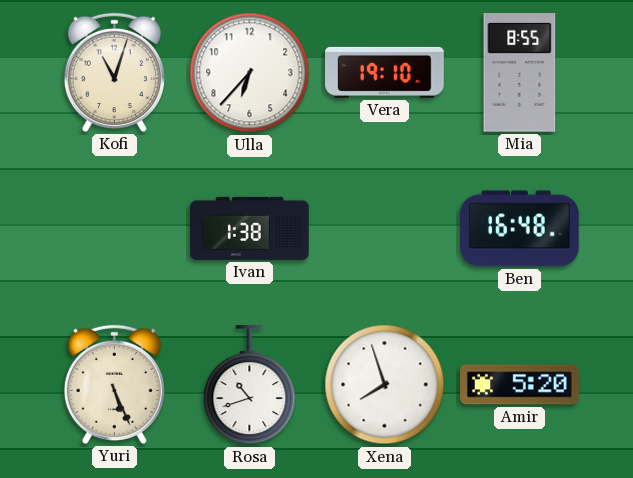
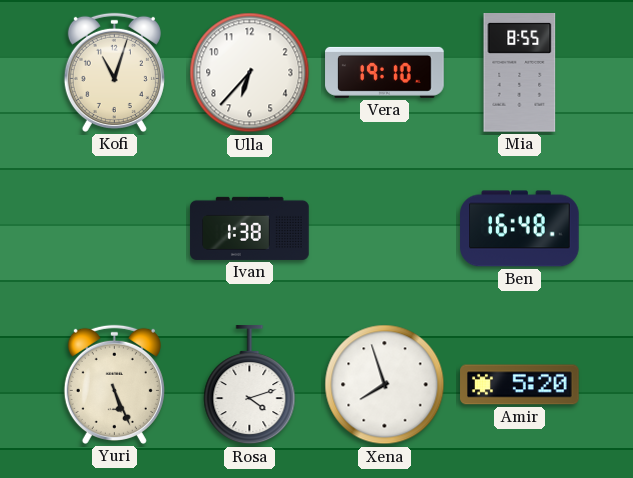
Rosa: 10:42 -> 4:12
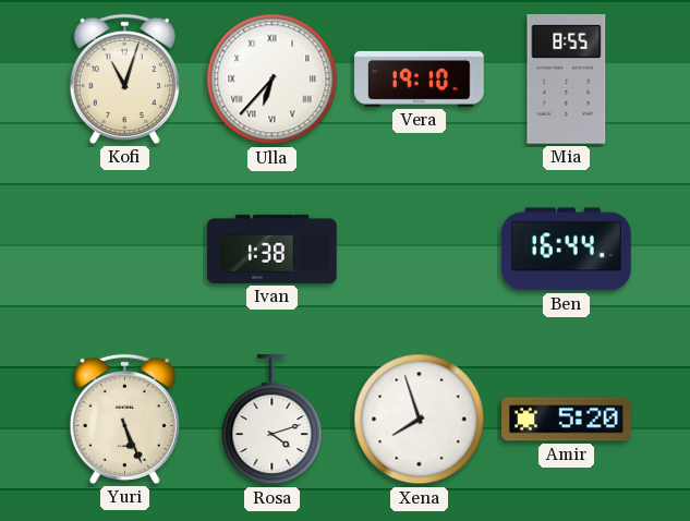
Ulla numerals: Arabic -> Roman
Ben: 16:48 -> 16:44
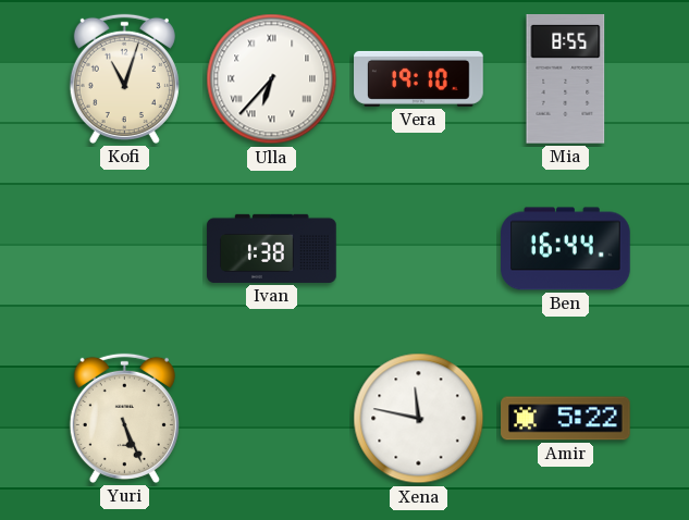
Rosa: 4:12 -> none
Xena: 7:57 -> 11:47
Amir: 5:20 -> 5:22
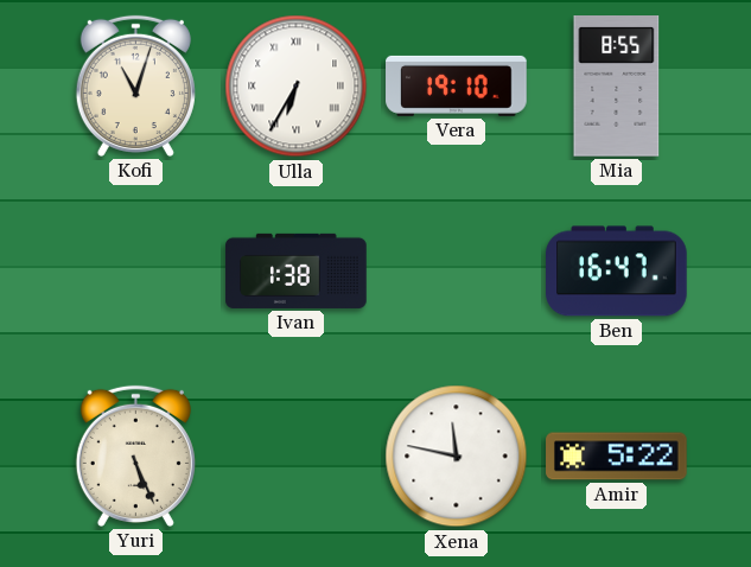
Ulla: 6:37 -> 6:35
Ben: 16:44 -> 16:47
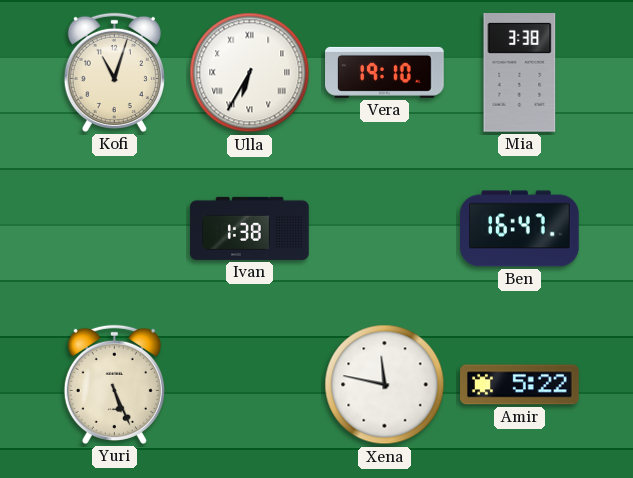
Mia: 8:55 -> 3:38
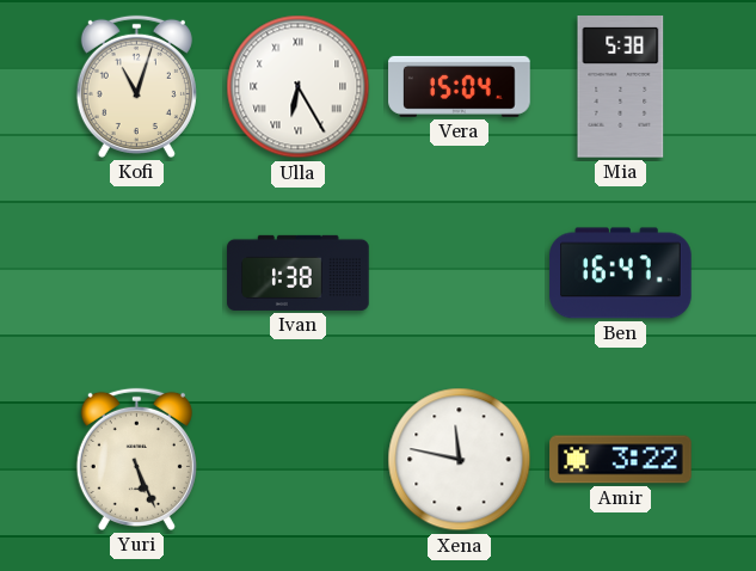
Ulla: 6:35 -> 6:25
Vera: 19:10 -> 15:04
Mia: 3:38 -> 5:38
Amir: 5:22 -> 3:22
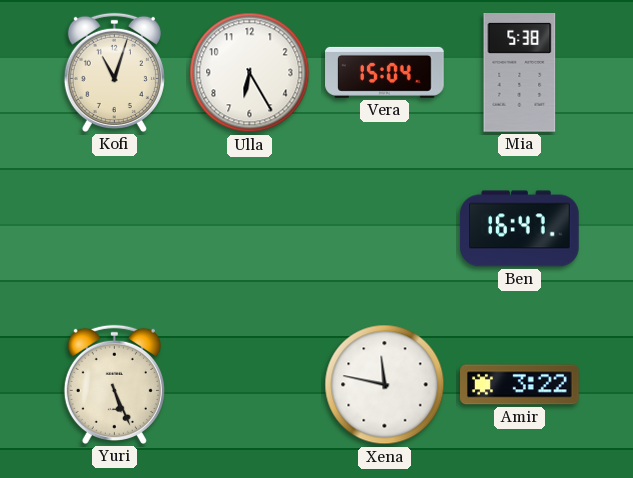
Ulla numerals: Roman -> Arabic
Ivan: 1:38 -> none
